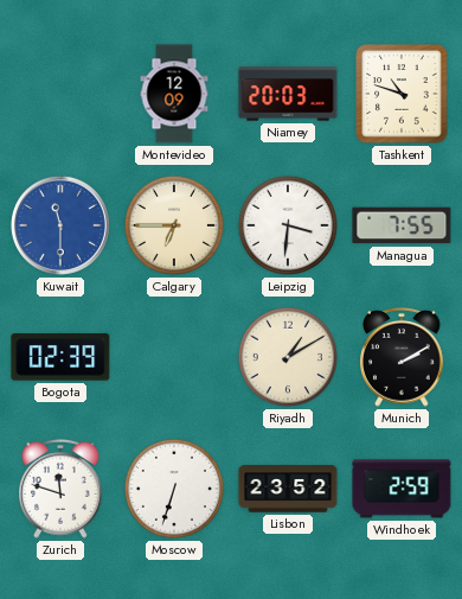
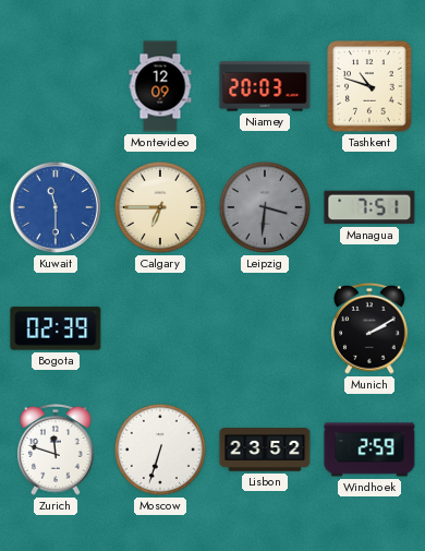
Leipzig dial: white -> grey
Managua: 7:55 -> 7:51
Riyadh: 1:10 -> none
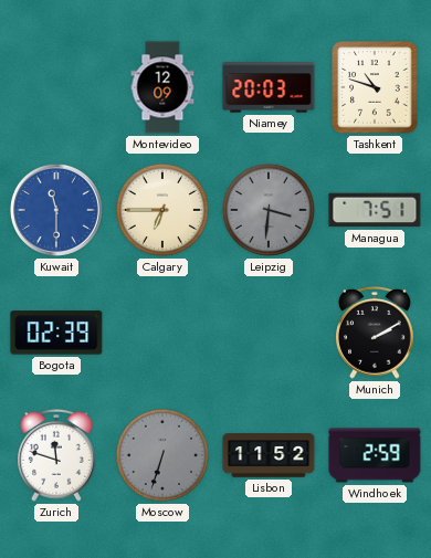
Moscow dial: white -> grey
Lisbon: 23:52 -> 11:52
